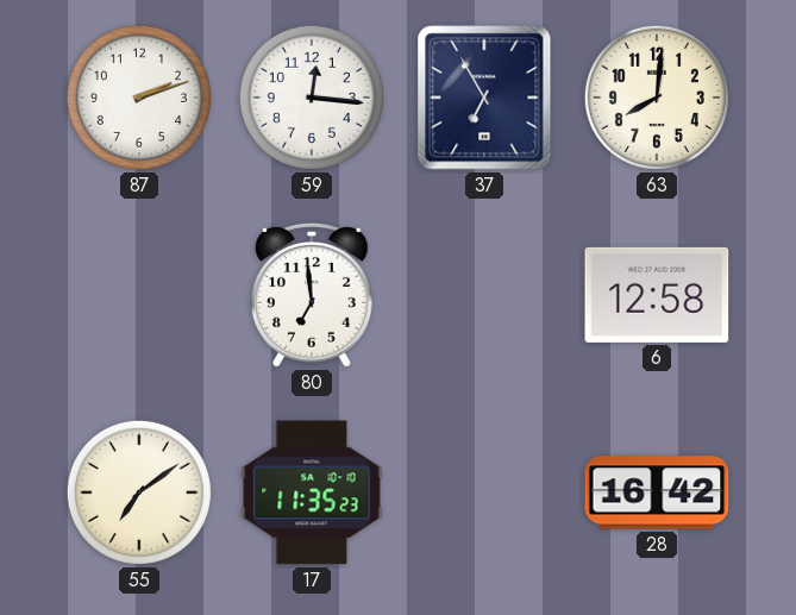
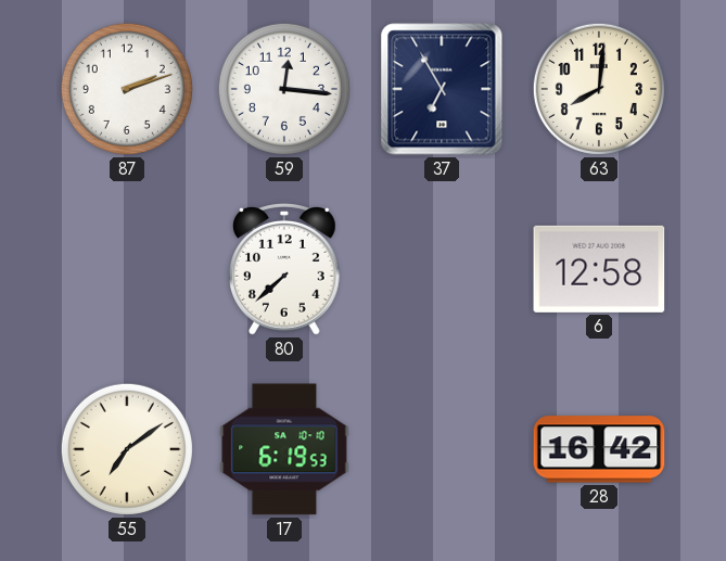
80: 6:59 -> 7:38
17: 11:35 -> 6:19
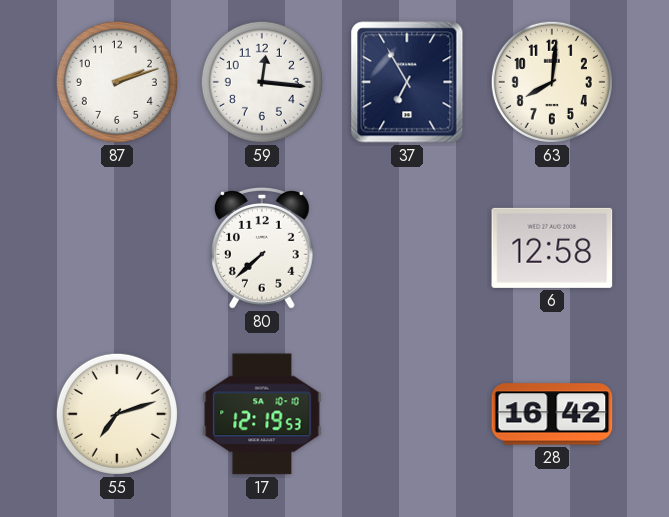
55: 7:09 -> 7:12
17: 6:19 -> 12:19
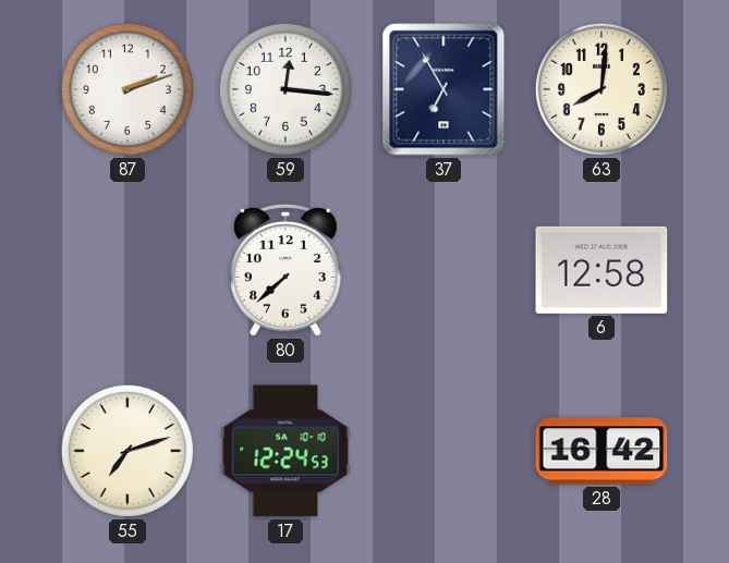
17: 12:19 -> 12:24
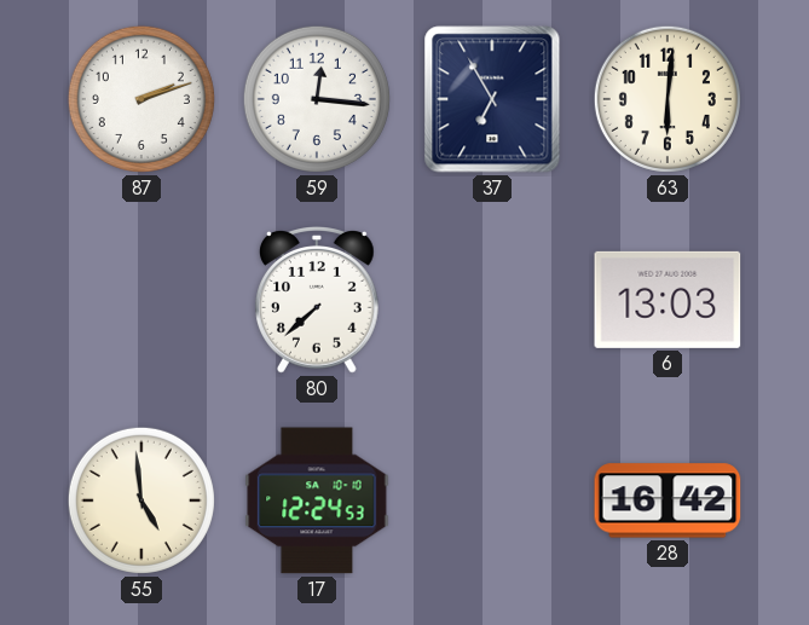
63: 8:01 -> 6:01
6: 12:58 -> 13:03
55: 7:12 -> 4:59
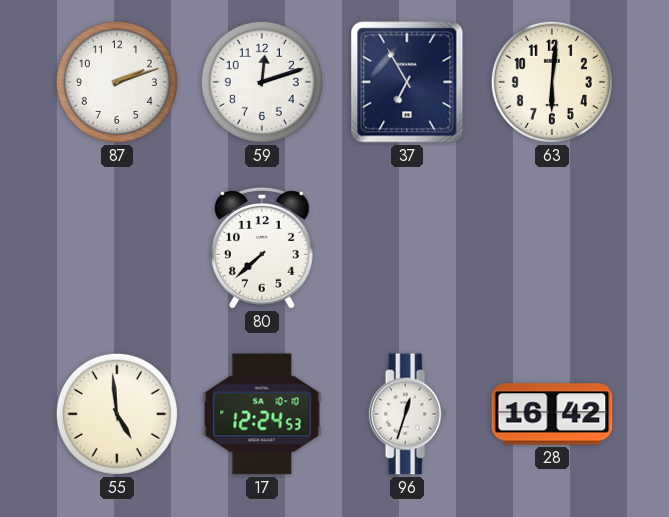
59: 12:16 -> 12:12
6: 13:03 -> none
96: none -> 12:33
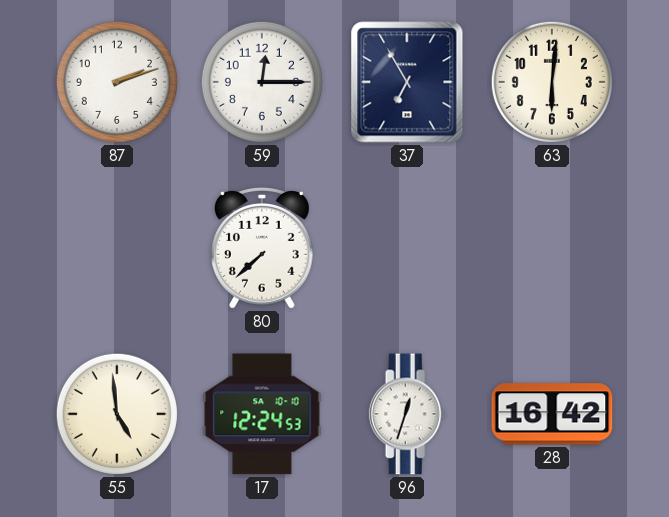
59: 12:12 -> 12:15
